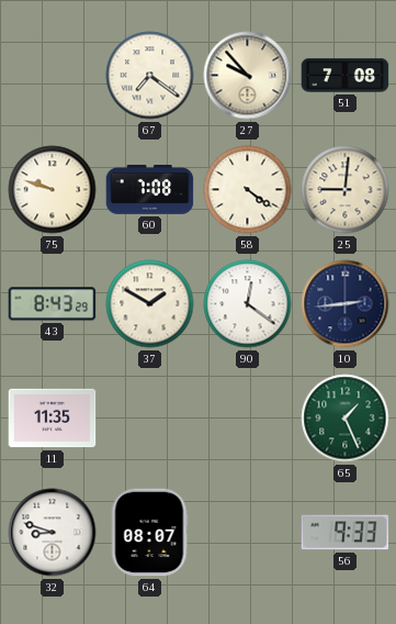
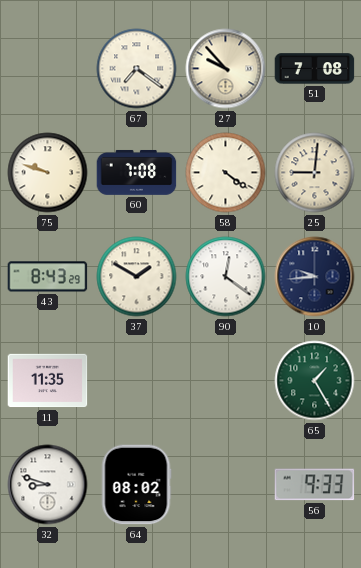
10: 2:44 -> 9:44
65: 1:26 -> 1:25
64: 08:07 -> 08:02
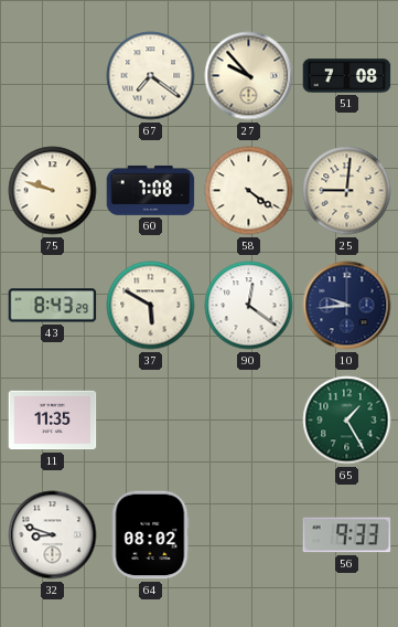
37: 1:50 -> 5:50
